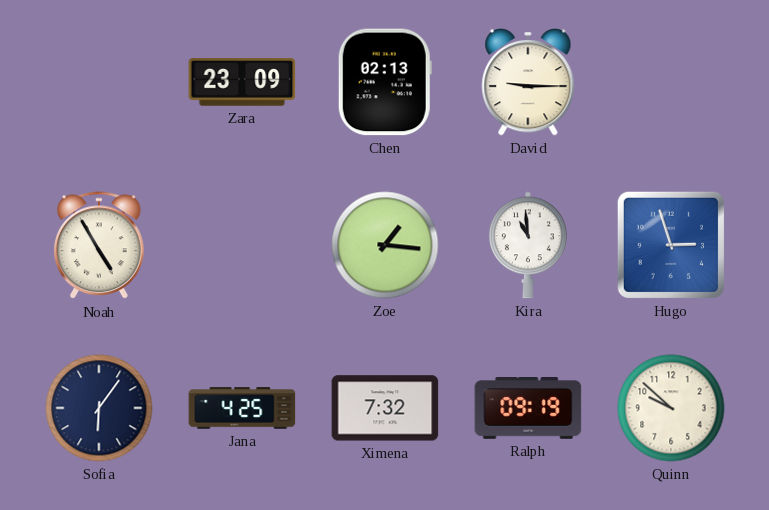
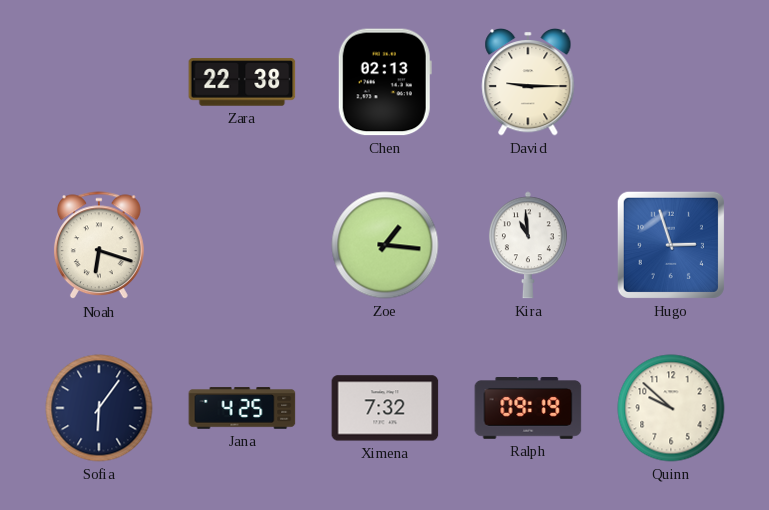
Zara: 23:09 -> 22:38
Noah: 4:55 -> 6:18
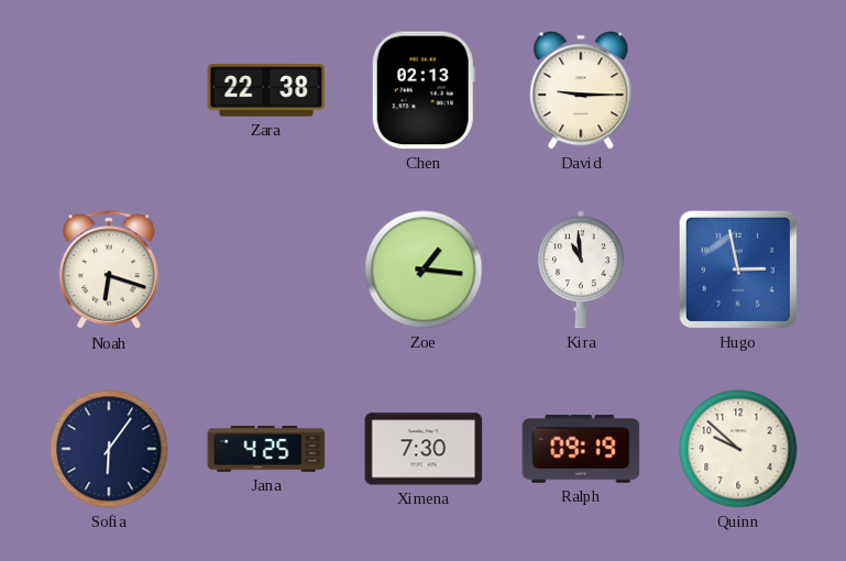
Hugo: 2:57 -> 2:58
Ximena: 7:32 -> 7:30
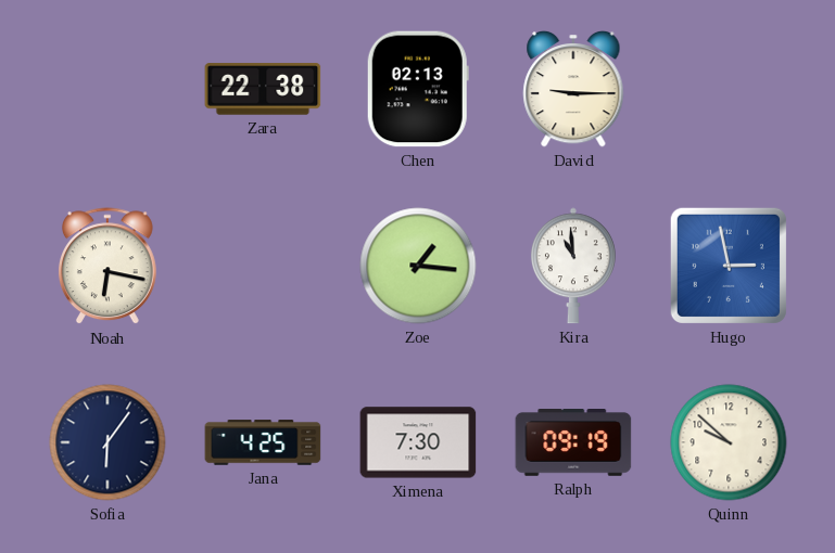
Noah: 6:18 -> 6:17
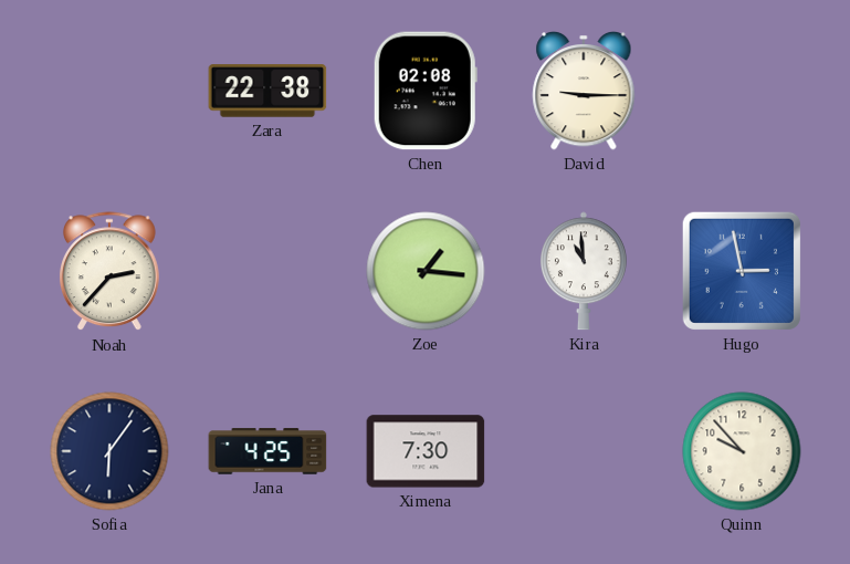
Chen: 02:13 -> 02:08
Noah: 6:17 -> 2:37
Ralph: 09:19 -> none
Quinn: 9:52 -> 9:53
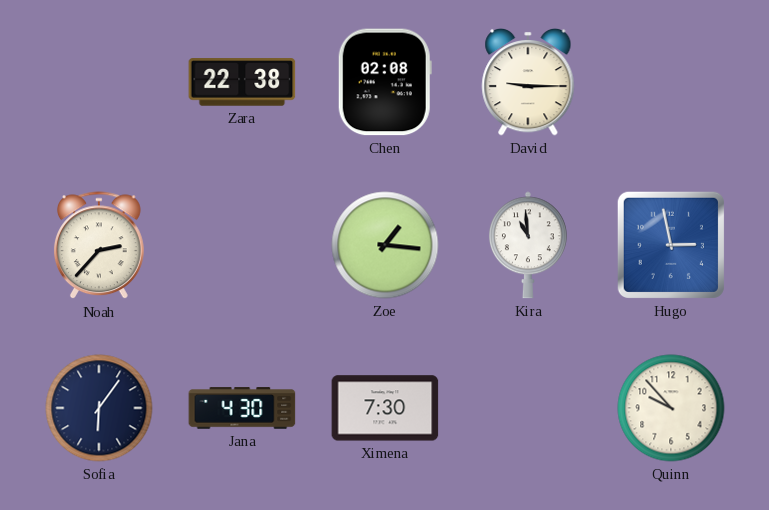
Jana: 4:25 -> 4:30
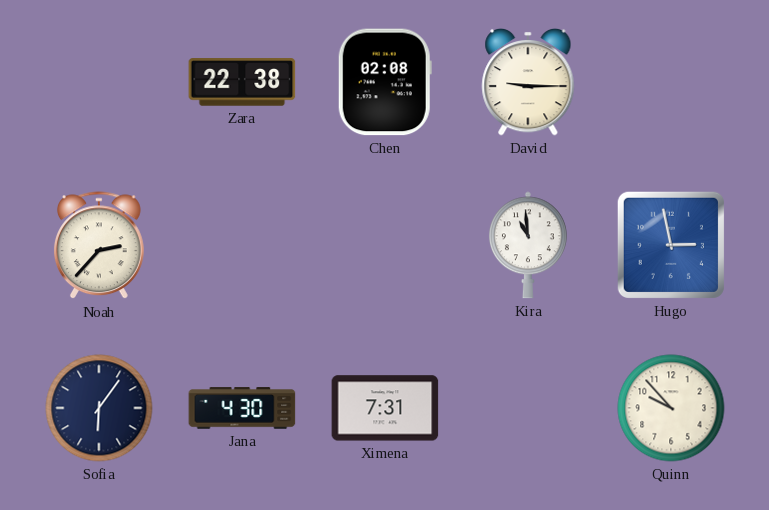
Zoe: 1:16 -> none
Ximena: 7:30 -> 7:31
